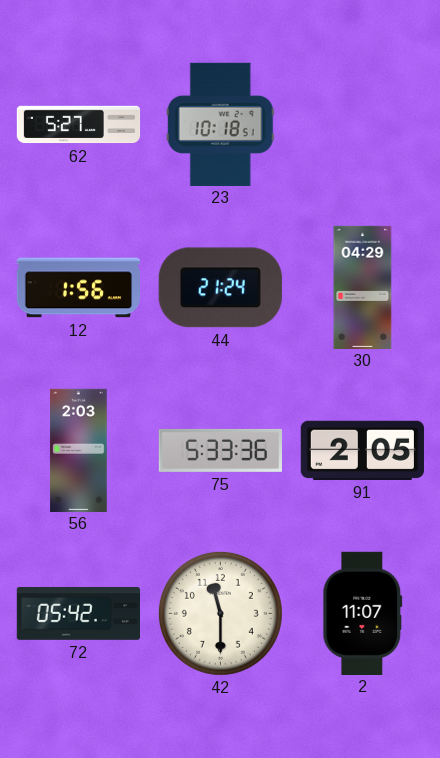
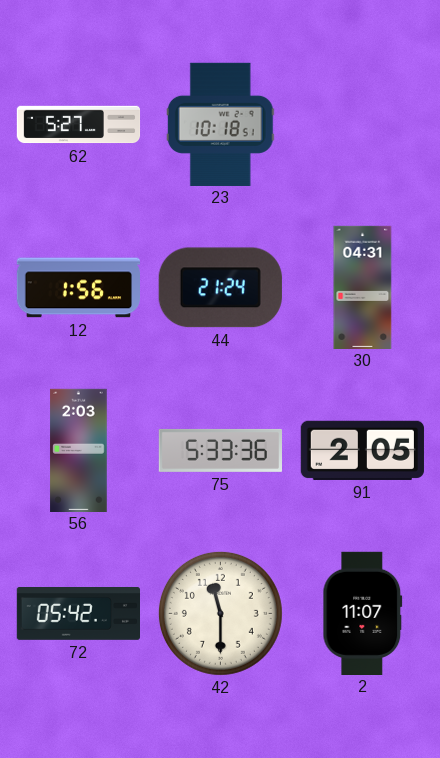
30: 04:29 -> 04:31
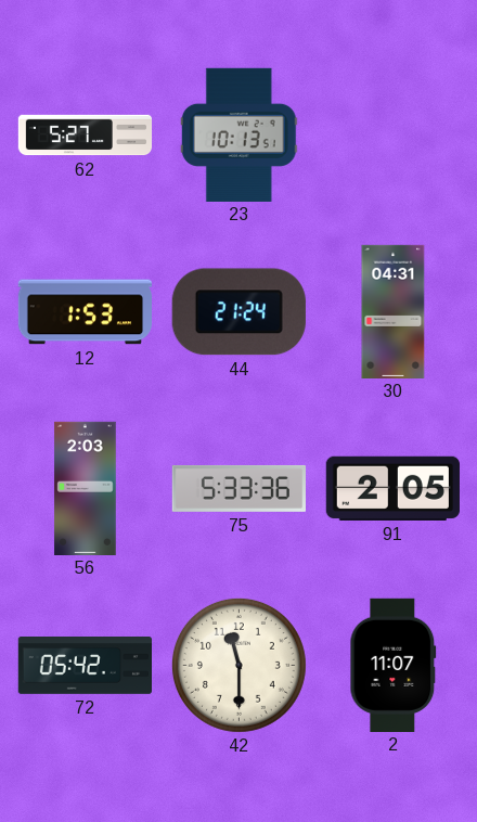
23: 10:18 -> 10:13
12: 1:56 -> 1:53
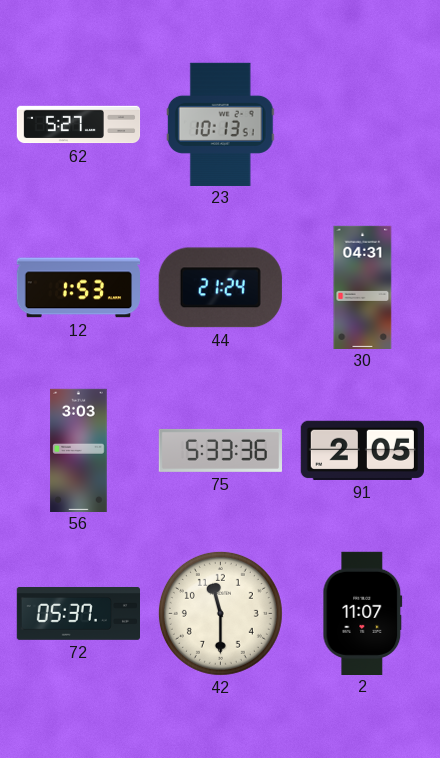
56: 2:03 -> 3:03
72: 05:42 -> 05:37
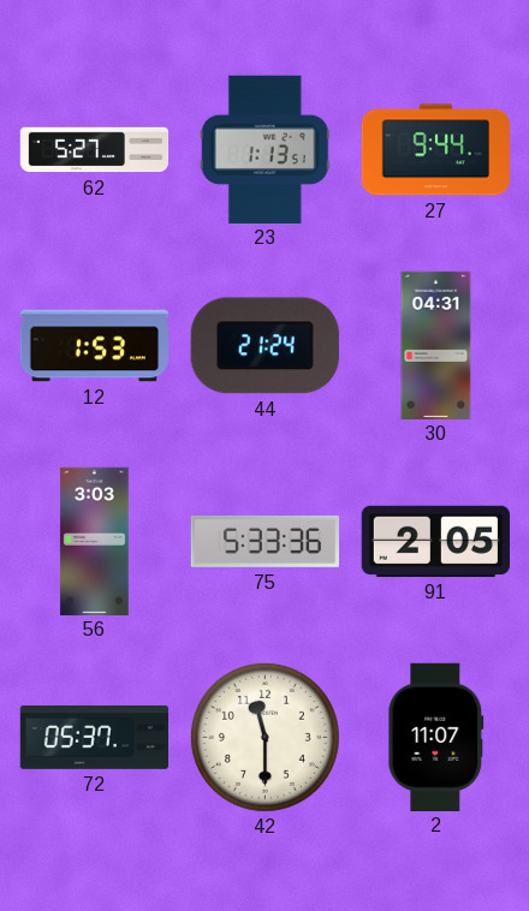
23: 10:13 -> 1:13
27: none -> 9:44
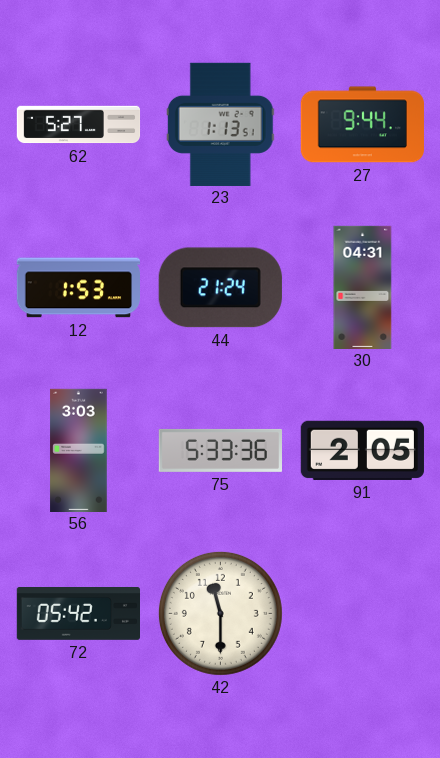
72: 05:37 -> 05:42
2: 11:07 -> none
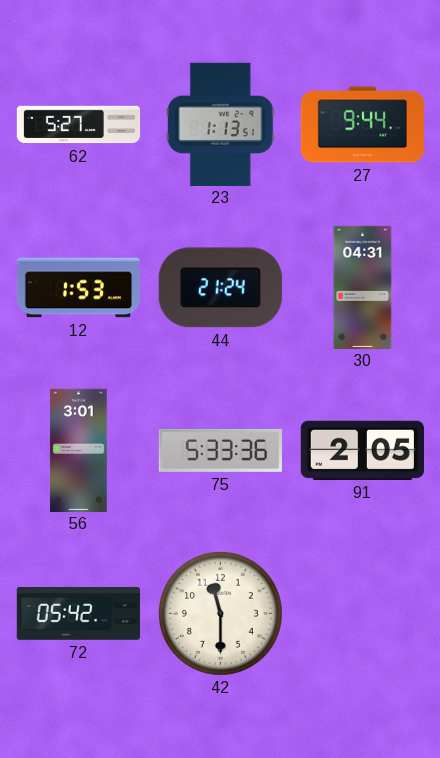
56: 3:03 -> 3:01
